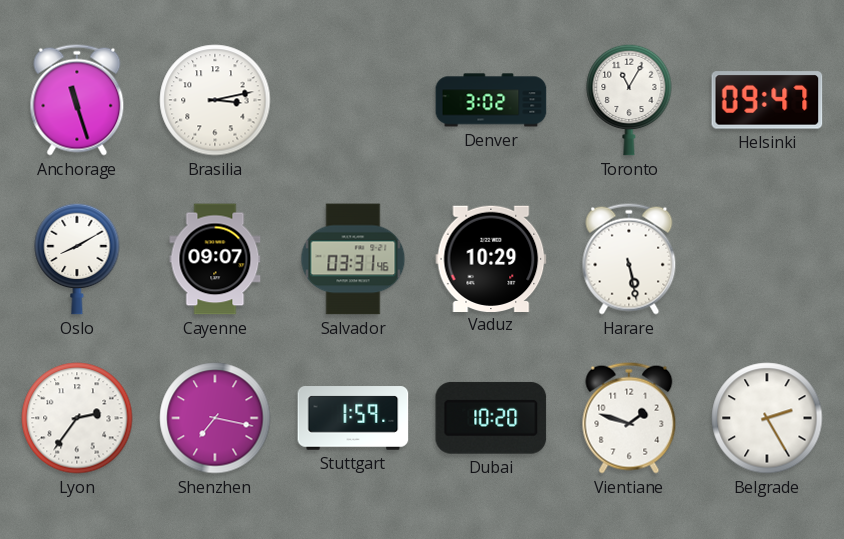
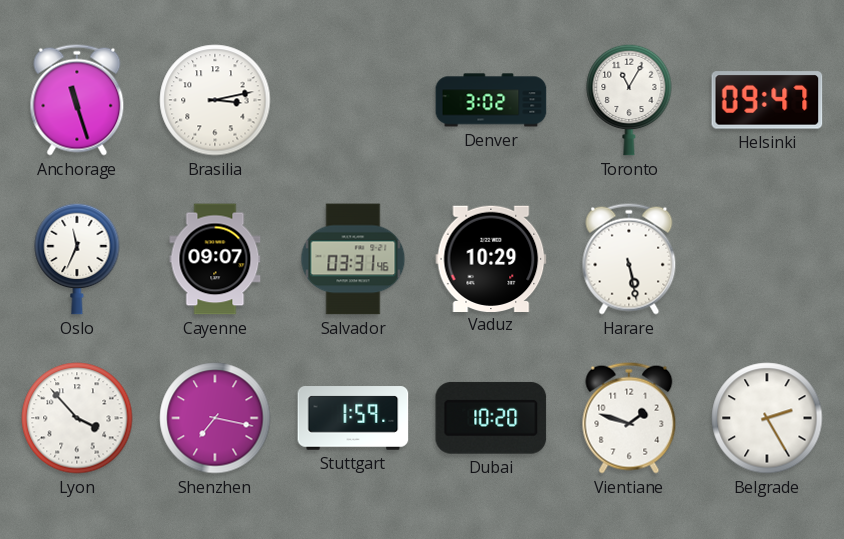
Oslo: 8:10 -> 11:34
Lyon: 2:36 -> 3:53
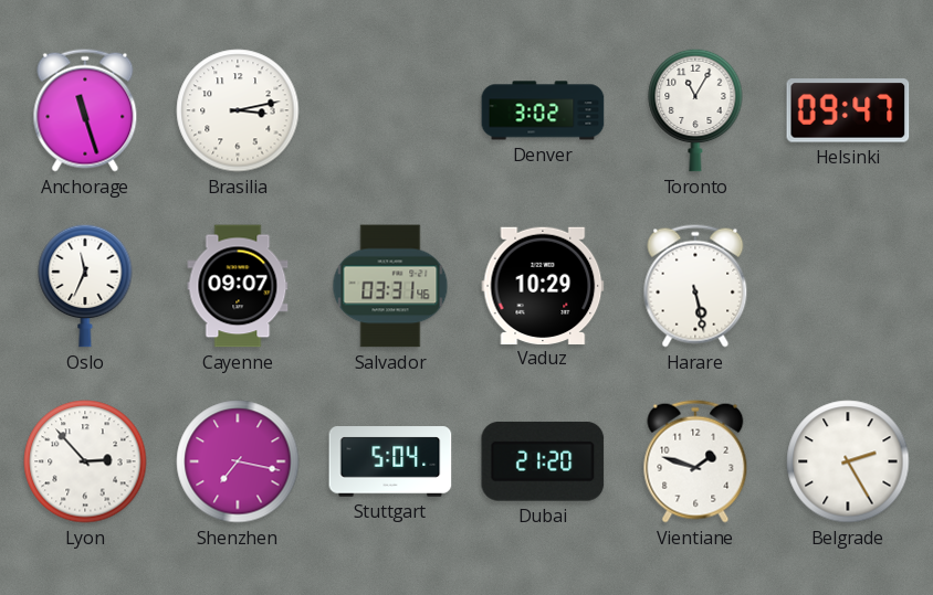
Lyon: 3:53 -> 2:53
Stuttgart: 1:59 -> 5:04
Dubai: 10:20 -> 21:20
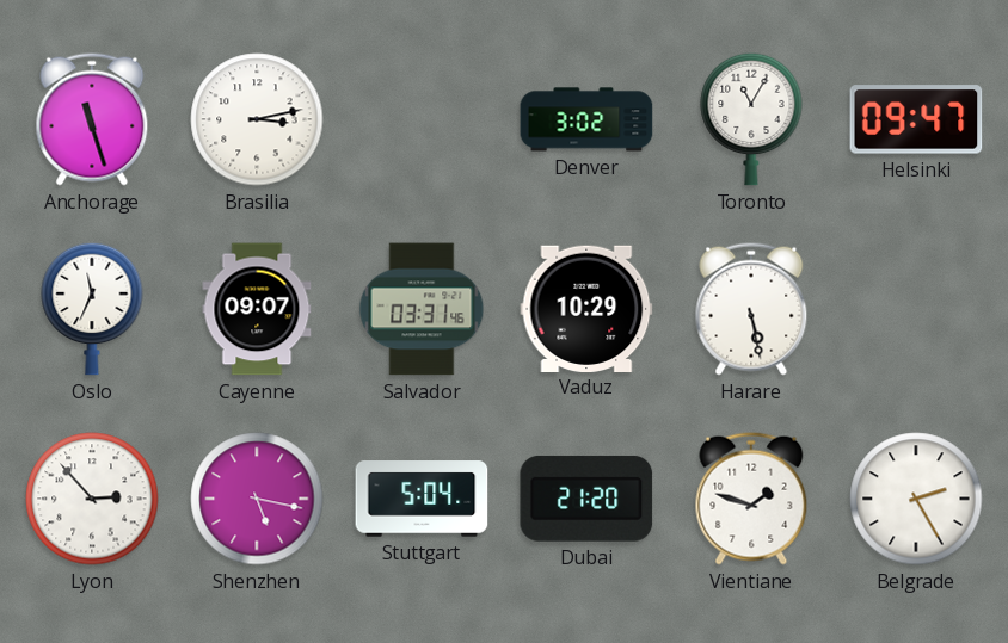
Shenzhen: 7:17 -> 5:17
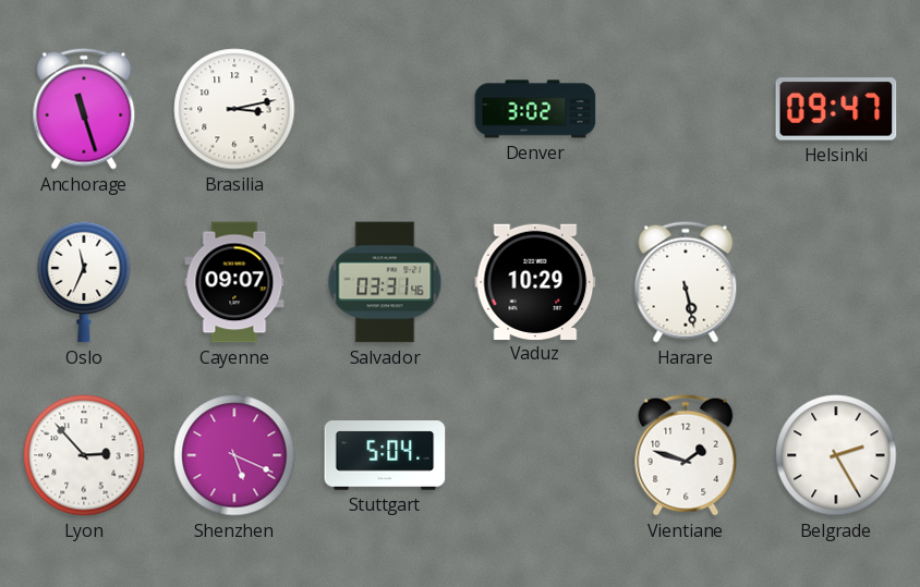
Toronto: 11:05 -> none
Shenzhen: 5:17 -> 5:19
Dubai: 21:20 -> none
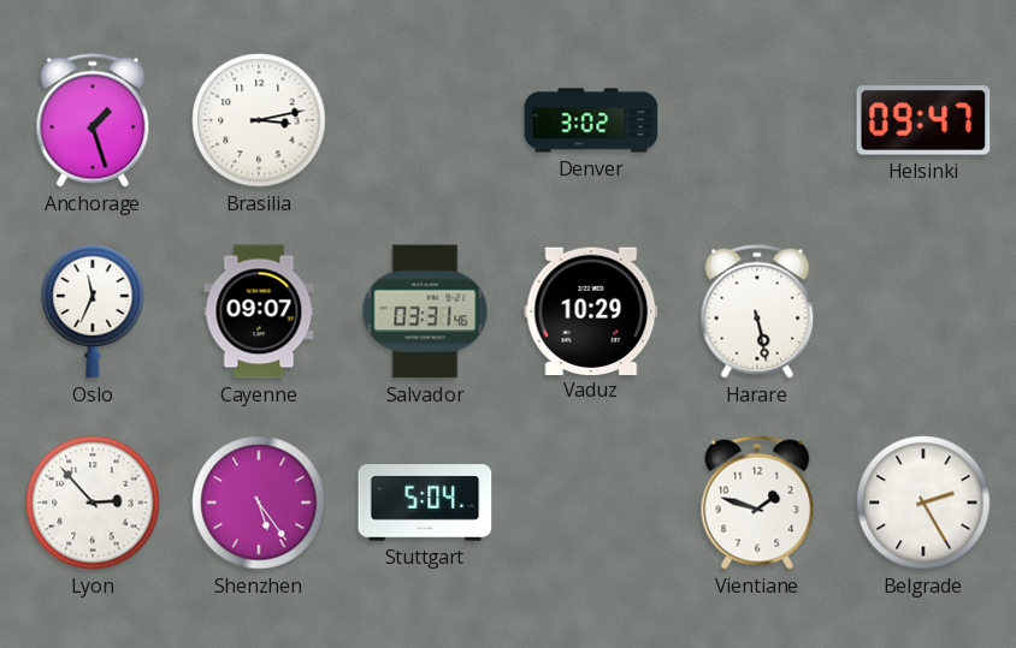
Anchorage: 11:27 -> 1:27
Shenzhen: 5:19 -> 5:24
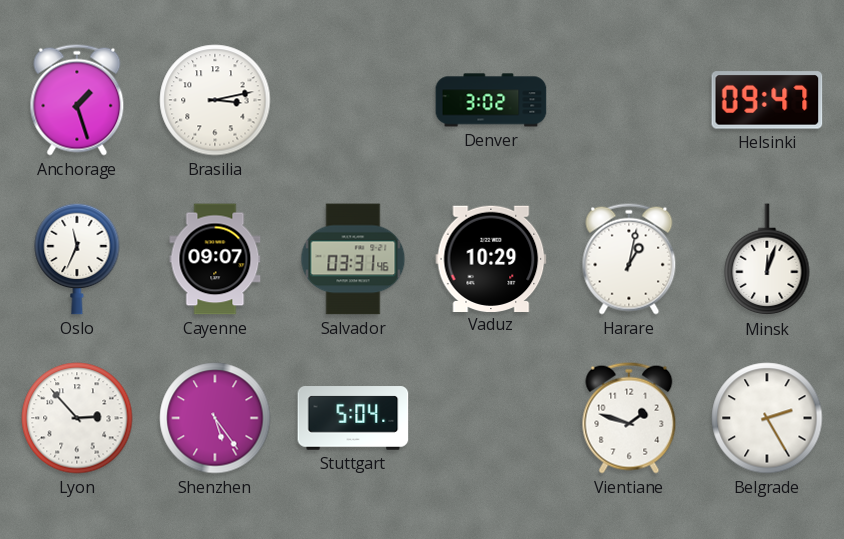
Harare: 5:28 -> 1:02
Minsk: none -> 12:03
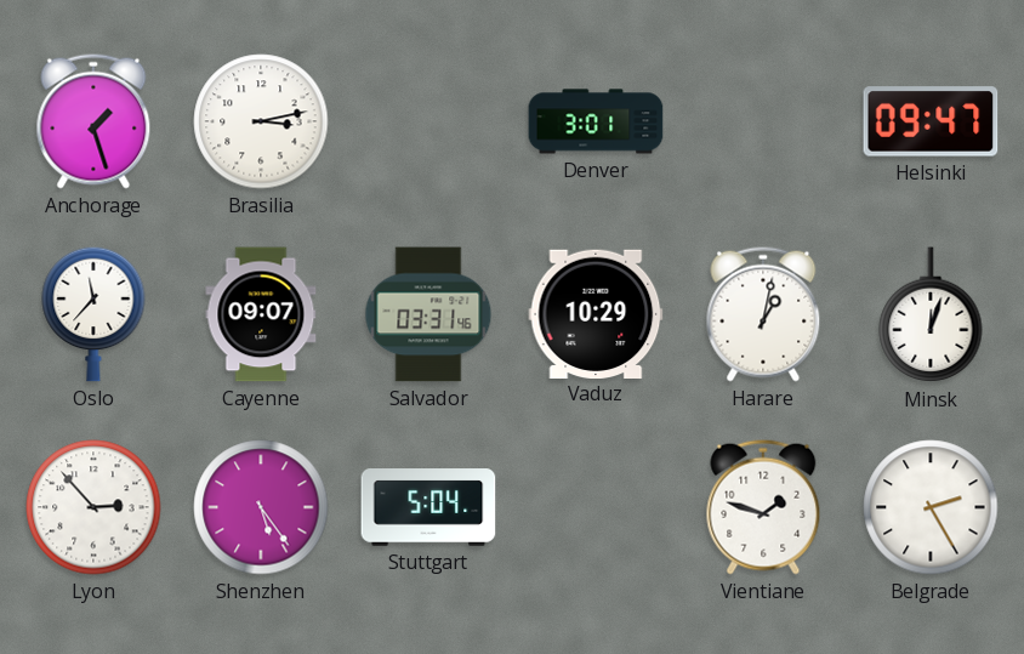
Denver: 3:02 -> 3:01
Oslo: 11:34 -> 11:37
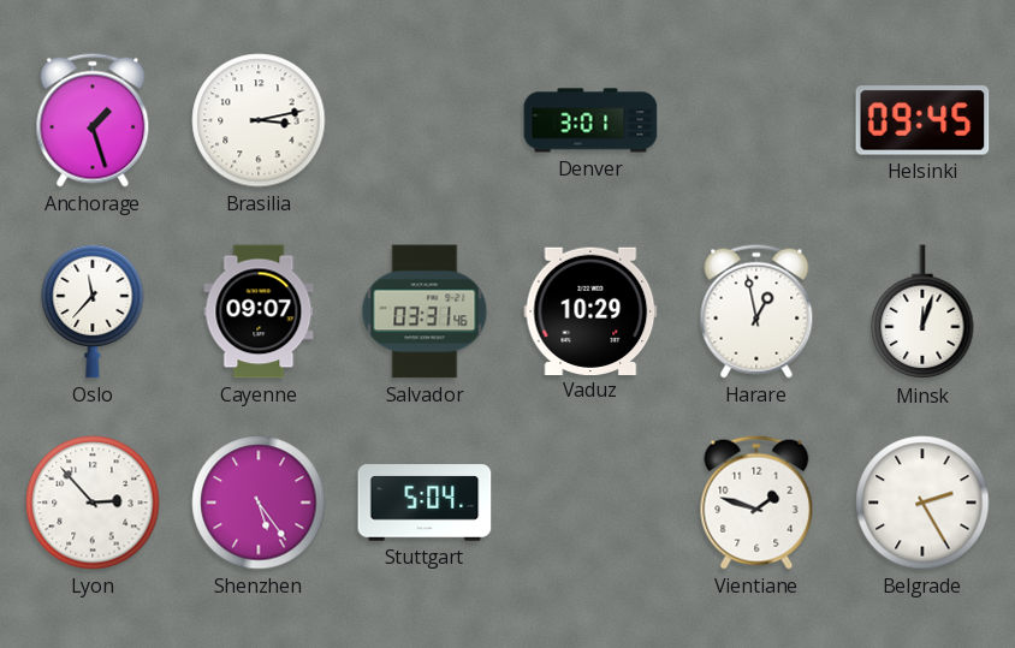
Helsinki: 09:47 -> 09:45
Harare: 1:02 -> 12:58
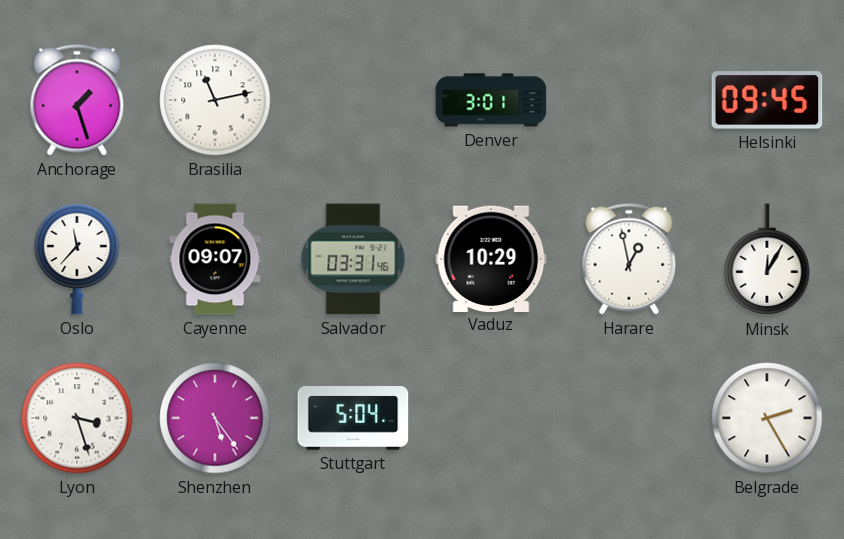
Brasilia: 3:13 -> 11:13
Minsk: 12:03 -> 12:05
Lyon: 2:53 -> 3:27
Vientiane: 1:48 -> none
